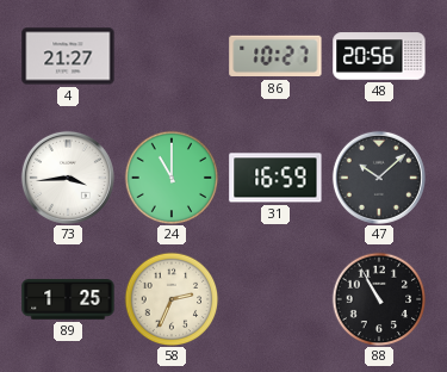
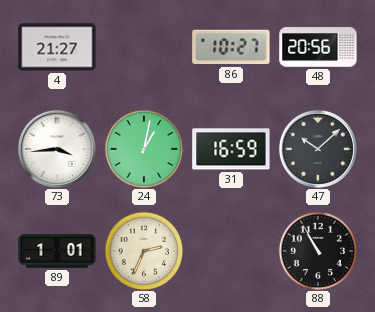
24: 11:00 -> 1:02
89: 1:25 -> 1:01
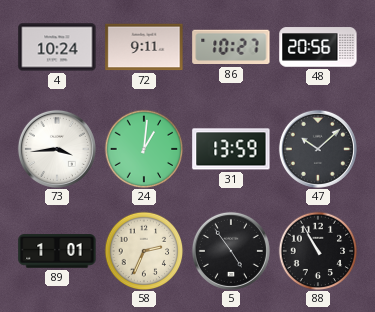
4: 21:27 -> 10:24
72: none -> 9:11
24: 1:02 -> 1:01
31: 16:59 -> 13:59
5: none -> 4:54
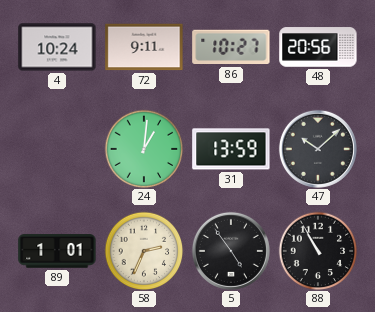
73: 3:44 -> none
